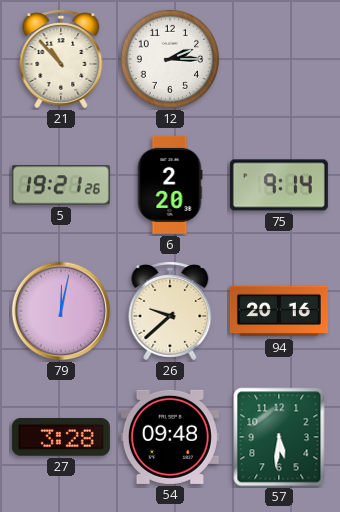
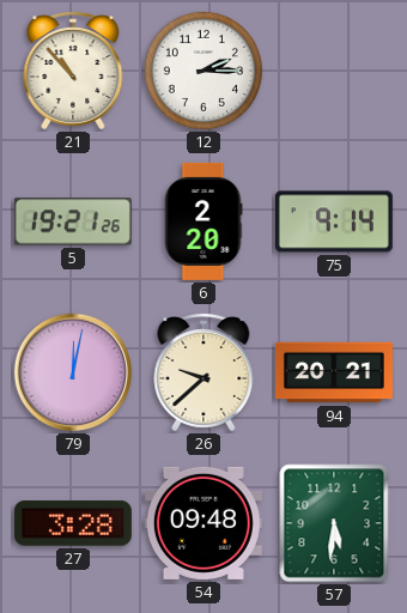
94: 20:16 -> 20:21
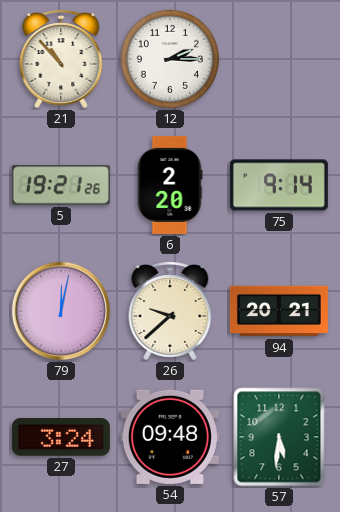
27: 3:28 -> 3:24
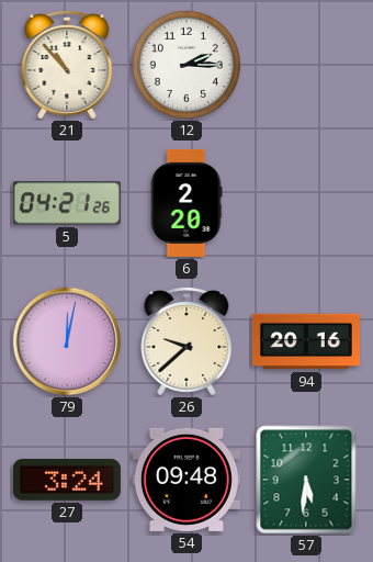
5: 19:21 -> 04:21
75: 9:14 -> none
94: 20:21 -> 20:16
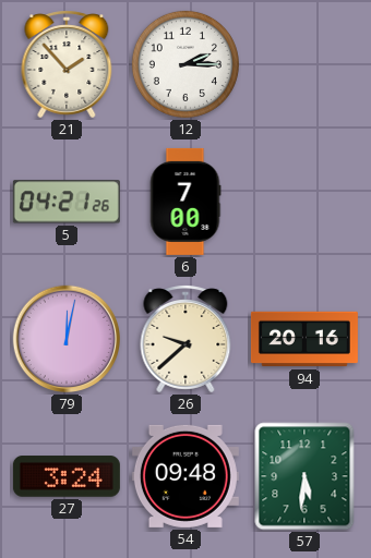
21: 10:53 -> 1:53
6: 2:20 -> 7:00
